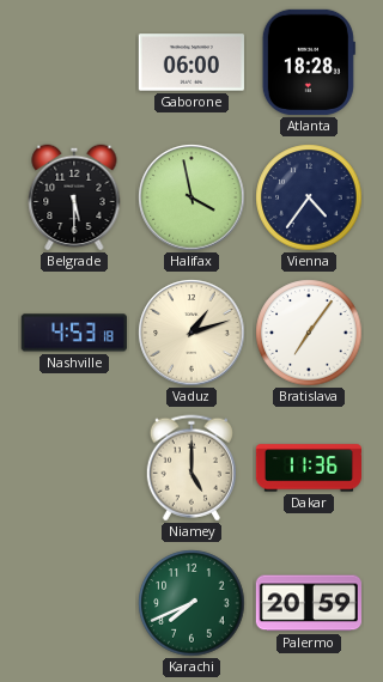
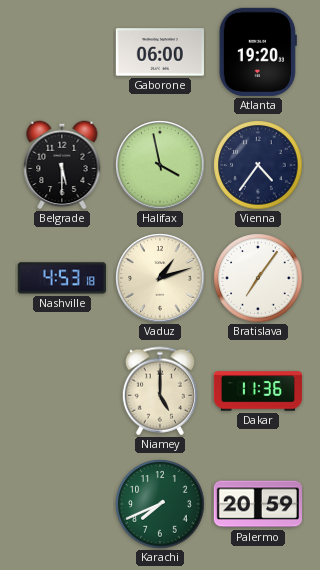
Atlanta: 18:28 -> 19:20
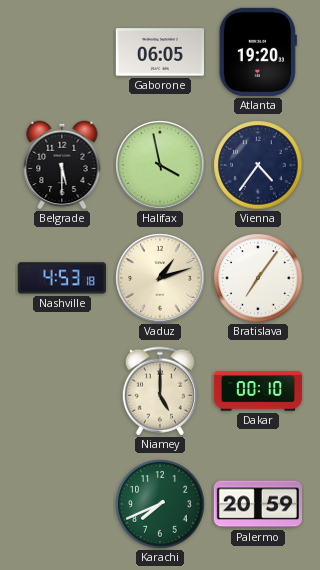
Gaborone: 06:00 -> 06:05
Dakar: 11:36 -> 00:10
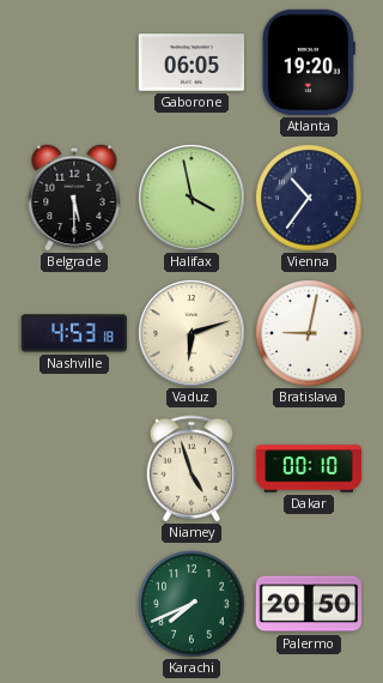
Vienna: 4:36 -> 10:36
Vaduz: 1:12 -> 6:12
Bratislava: 7:06 -> 9:02
Niamey: 5:00 -> 4:57
Palermo: 20:59 -> 20:50
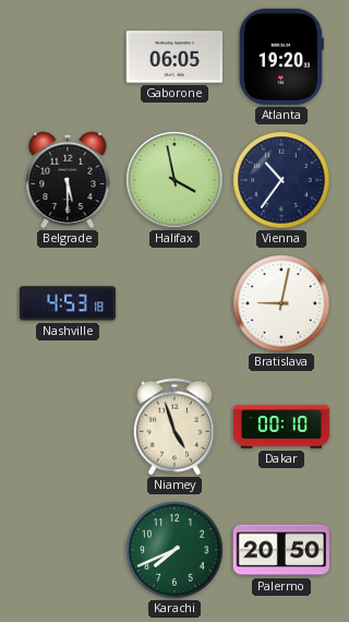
Vaduz: 6:12 -> none
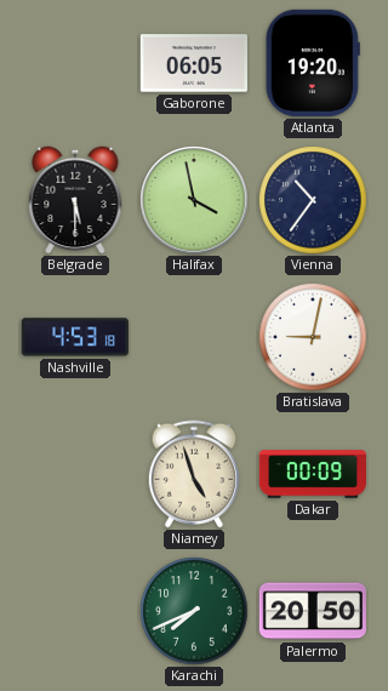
Dakar: 00:10 -> 00:09
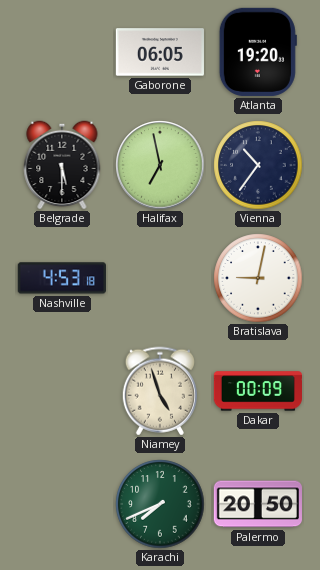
Halifax: 3:58 -> 6:58
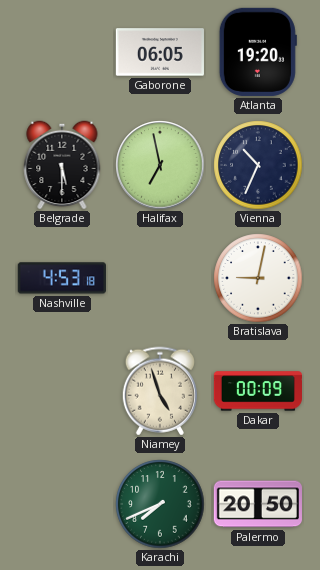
Vienna: 10:36 -> 10:34
